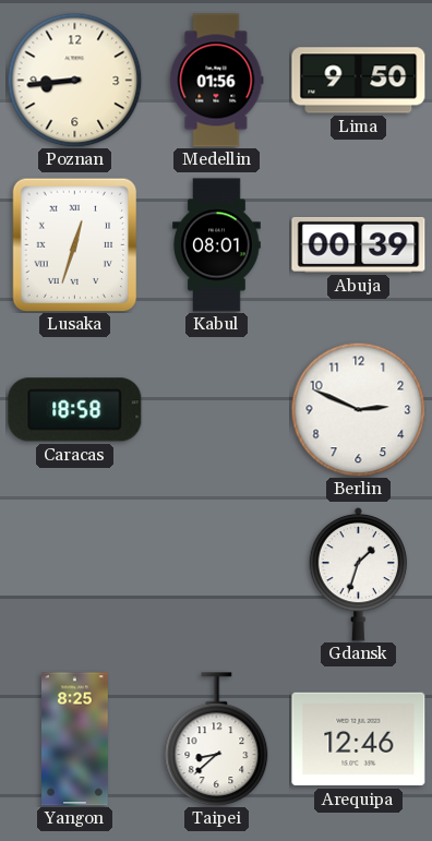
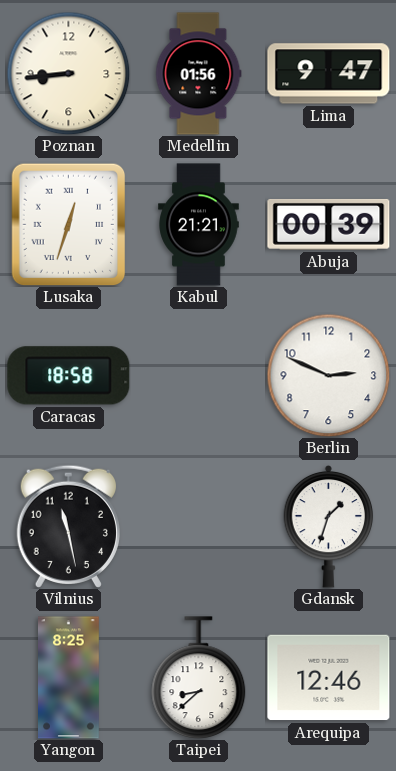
Lima: 9:50 -> 9:47
Kabul: 08:01 -> 21:21
Vilnius: none -> 11:28
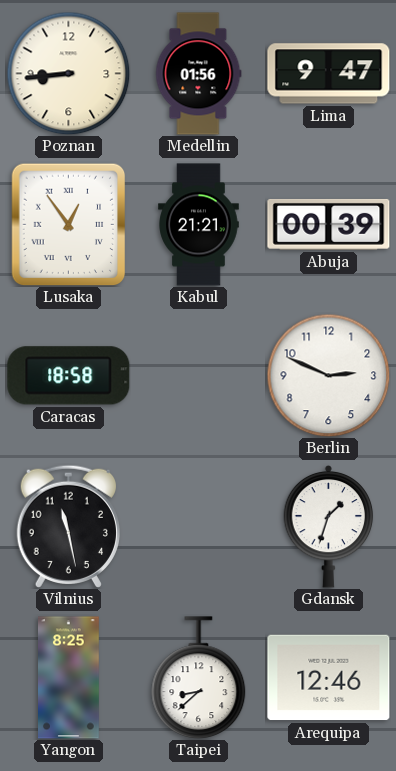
Lusaka: 12:33 -> 12:54
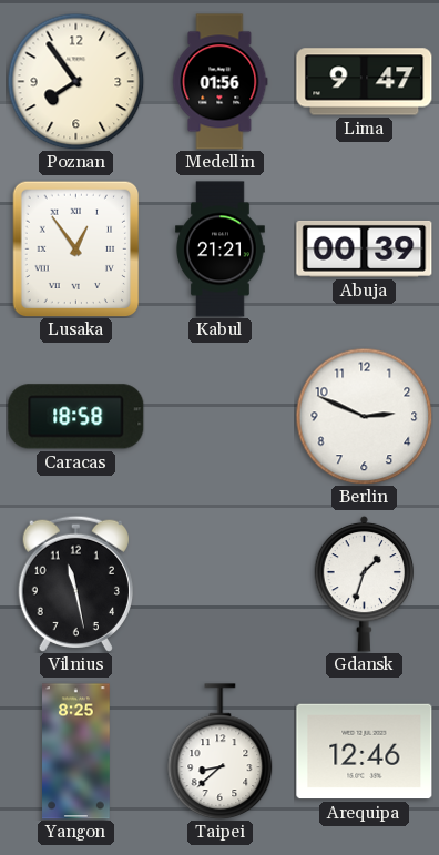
Poznan: 8:44 -> 7:54
